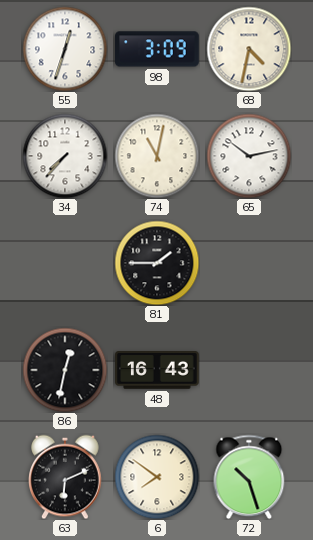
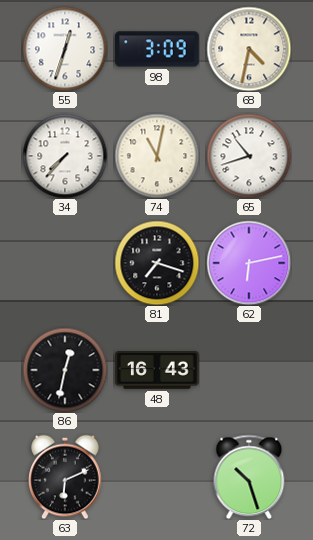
65: 10:13 -> 10:42
81: 1:45 -> 7:18
62: none -> 6:13
6: 7:51 -> none
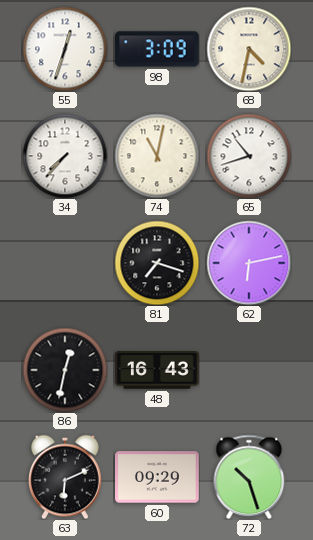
60: none -> 09:29
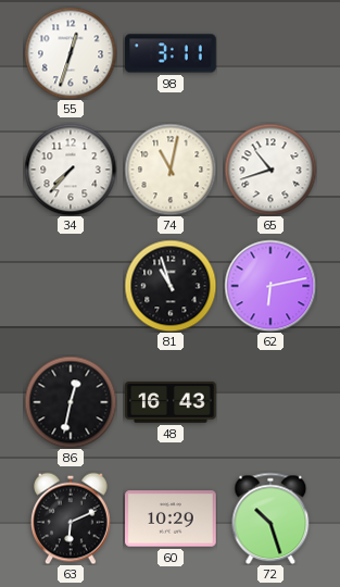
98: 3:09 -> 3:11
68: 4:32 -> none
81: 7:18 -> 10:57
60: 09:29 -> 10:29
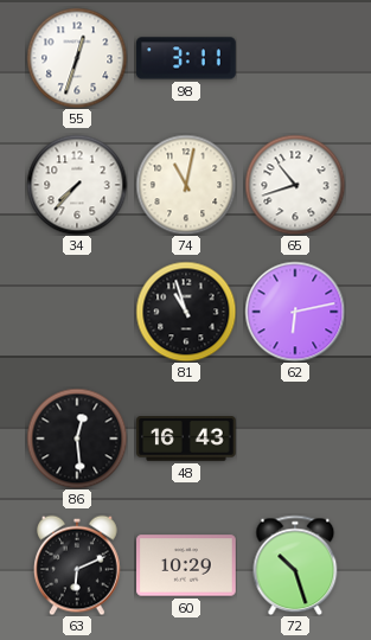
86: 12:32 -> 12:29
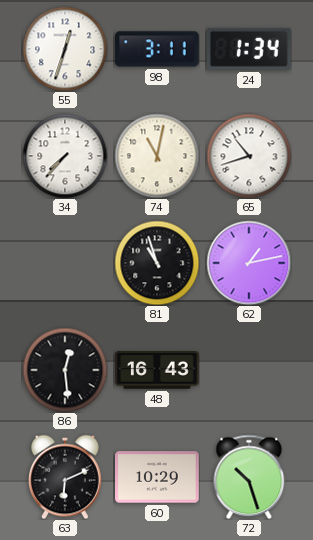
24: none -> 1:34
62: 6:13 -> 1:13
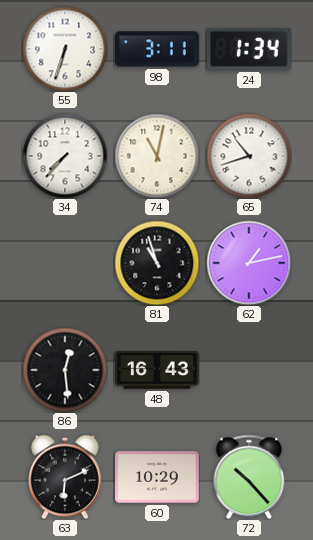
55: 12:33 -> 6:33
72: 10:27 -> 10:23
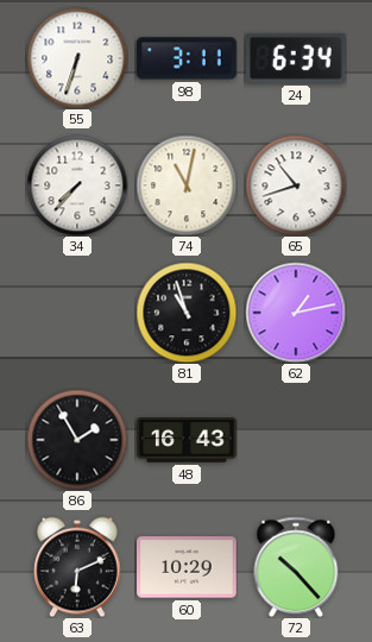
24: 1:34 -> 6:34
86: 12:29 -> 1:55
